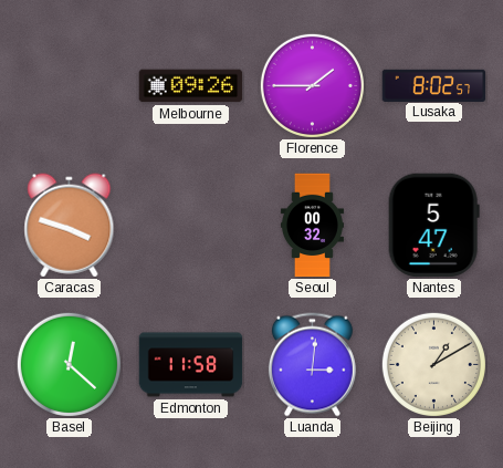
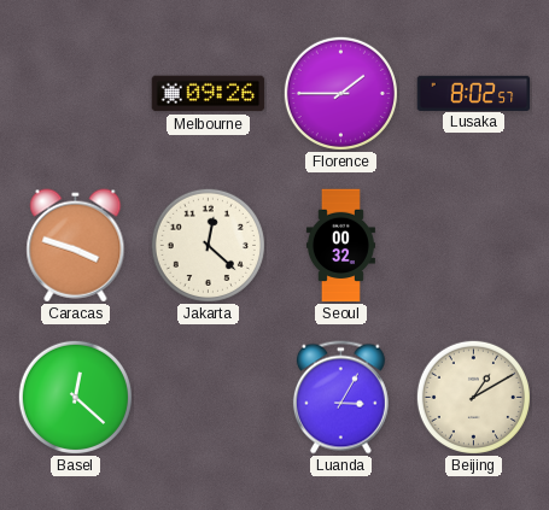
Jakarta: none -> 12:22
Nantes: 5:47 -> none
Edmonton: 11:58 -> none
Luanda: 3:01 -> 3:05
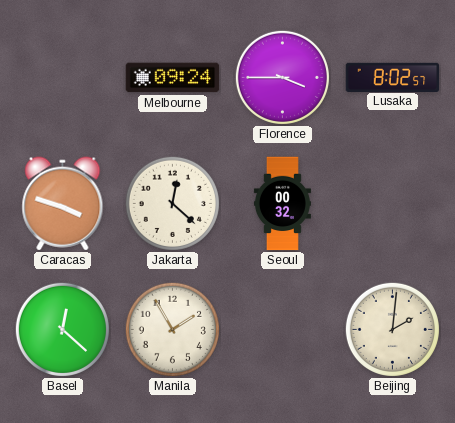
Melbourne: 09:26 -> 09:24
Florence: 1:45 -> 3:45
Manila: none -> 1:55
Luanda: 3:05 -> none
Beijing: 1:10 -> 2:01
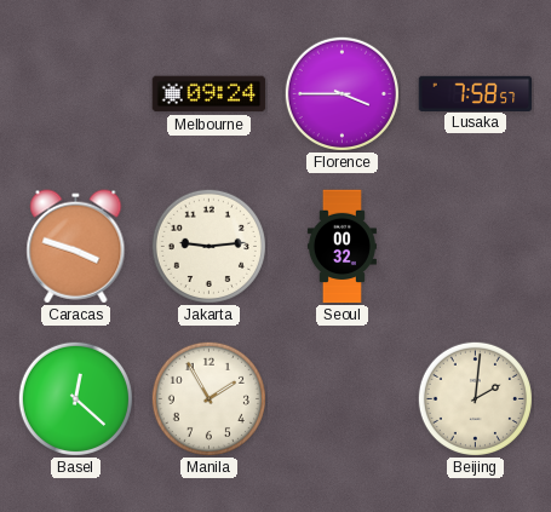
Lusaka: 8:02 -> 7:58
Jakarta: 12:22 -> 9:14
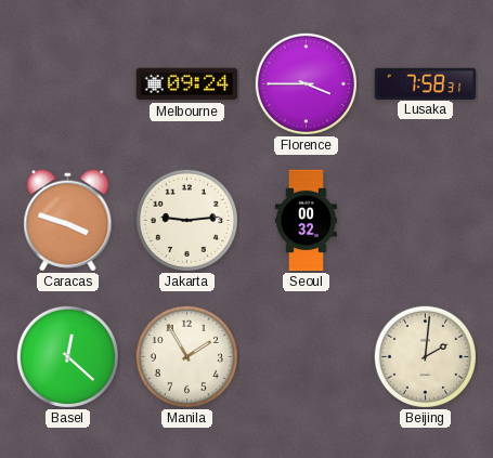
Lusaka: 7:58:57 -> 7:58:31
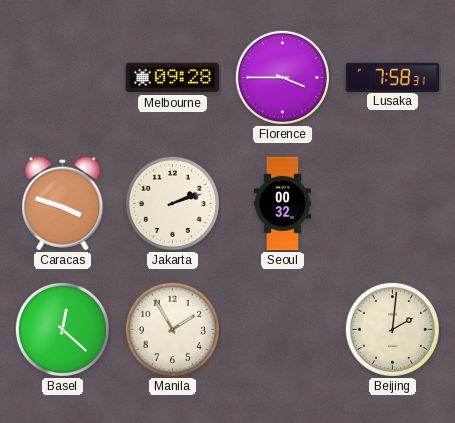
Melbourne: 09:24 -> 09:28
Jakarta: 9:14 -> 2:12
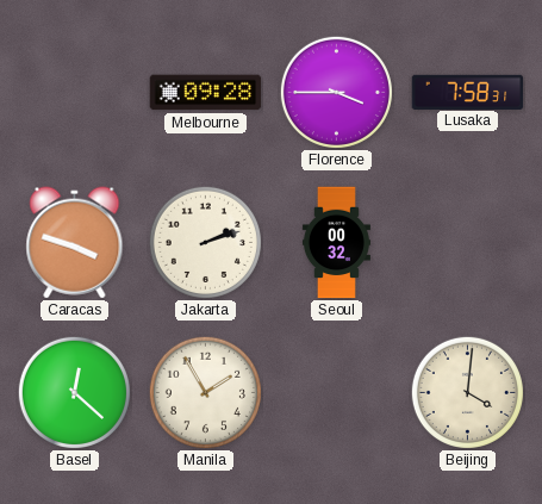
Beijing: 2:01 -> 4:01
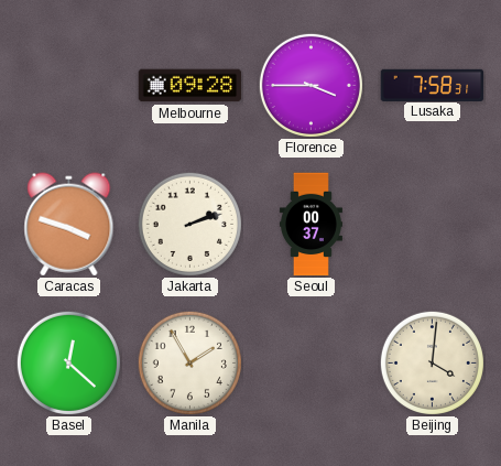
Seoul: 00:32 -> 00:37
